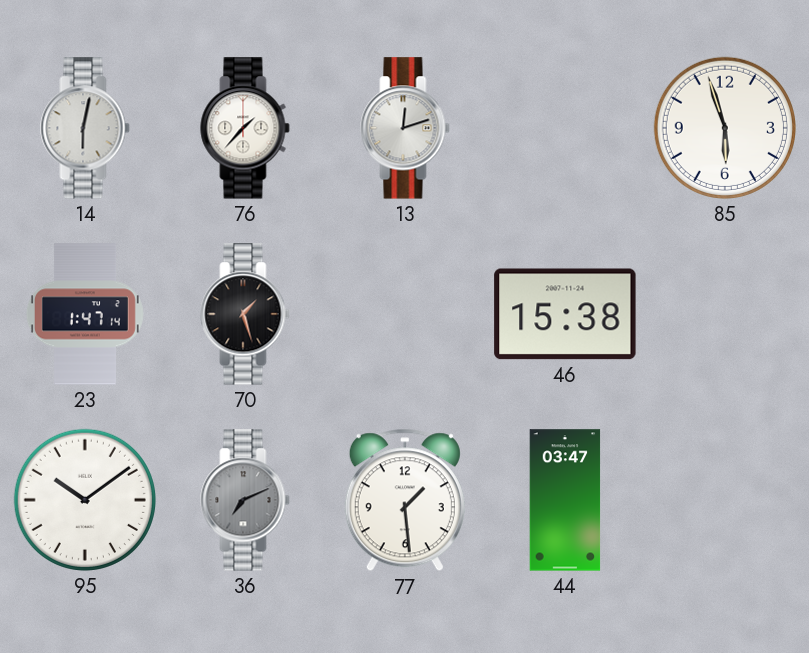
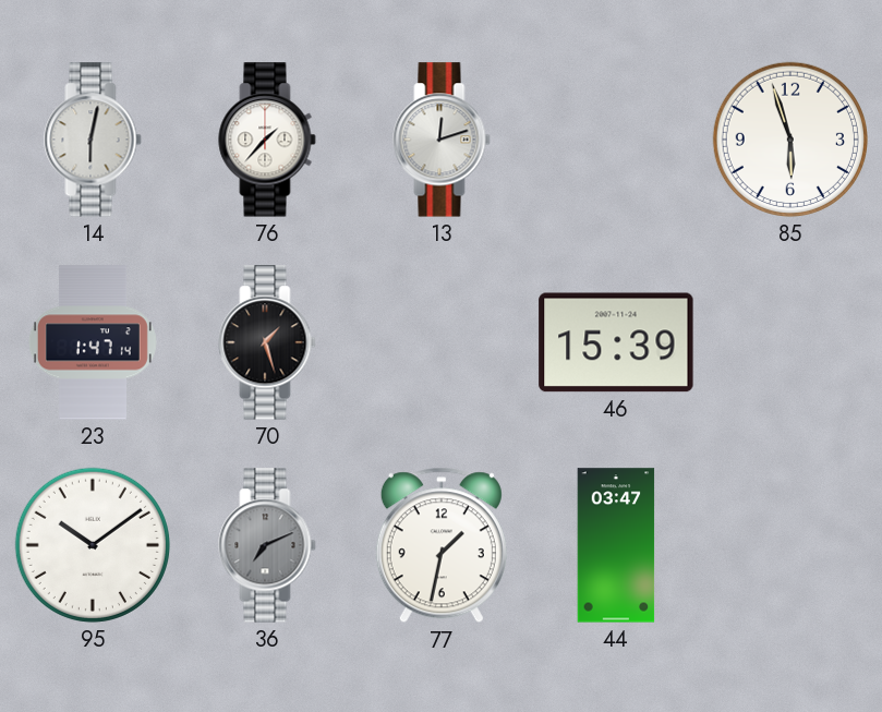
46: 15:38 -> 15:39
77: 1:29 -> 1:32
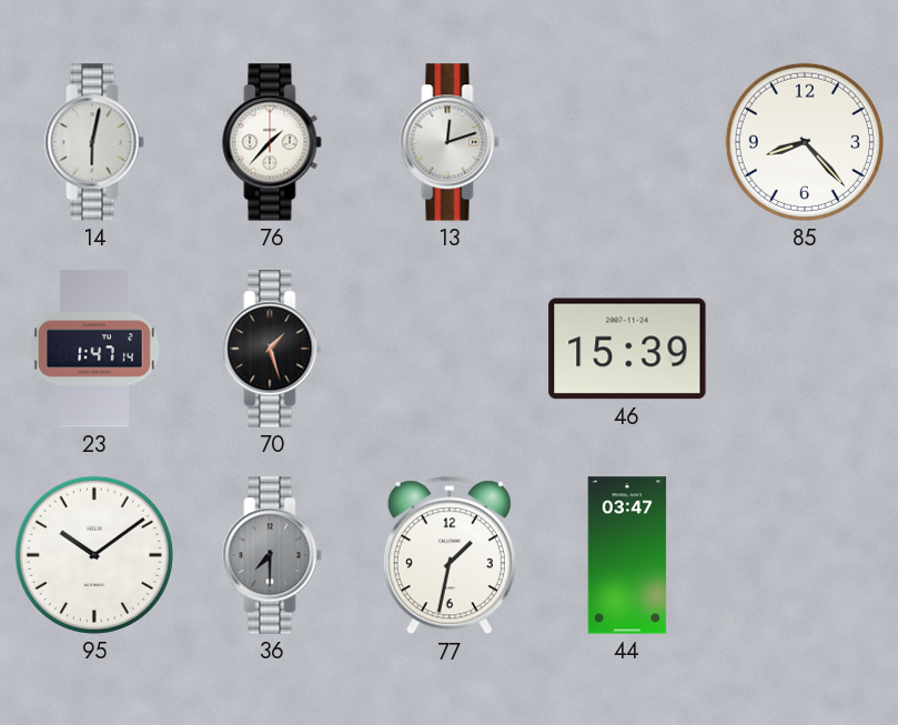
85: 5:57 -> 8:23
36: 7:11 -> 7:30
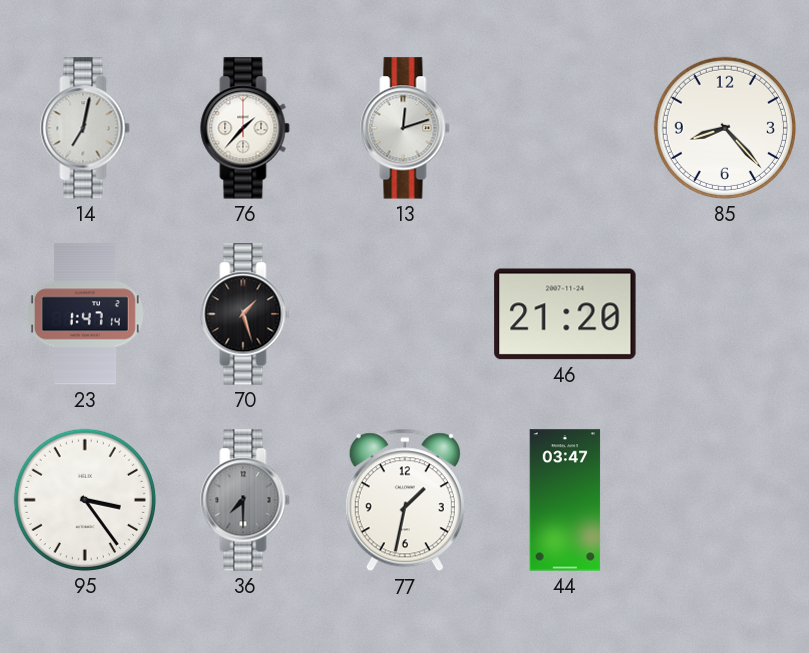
14: 6:02 -> 7:02
46: 15:39 -> 21:20
95: 10:09 -> 3:24
